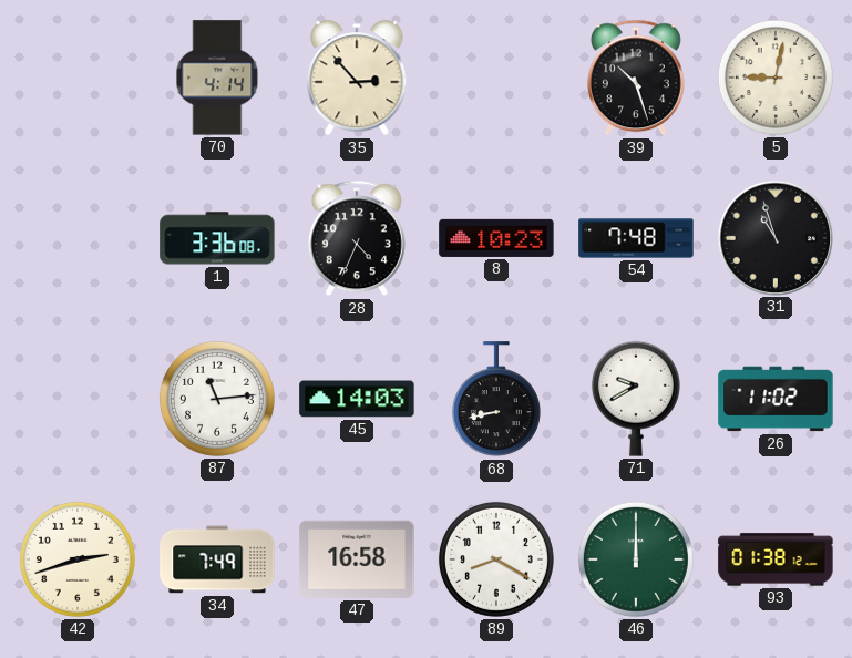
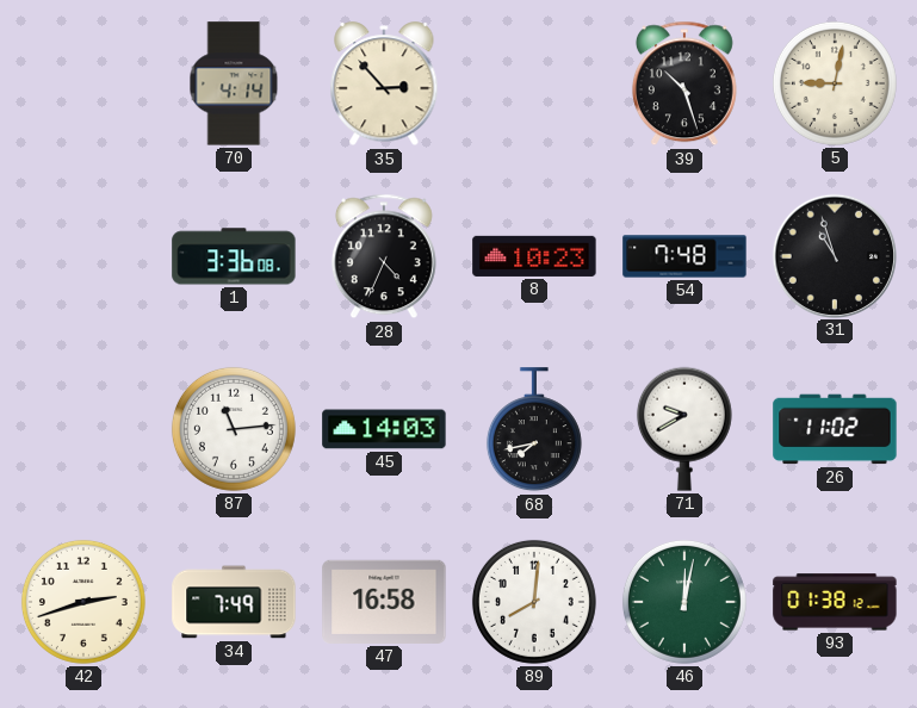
68: 8:43 -> 7:43
89: 8:20 -> 8:01
46: 12:00 -> 12:02
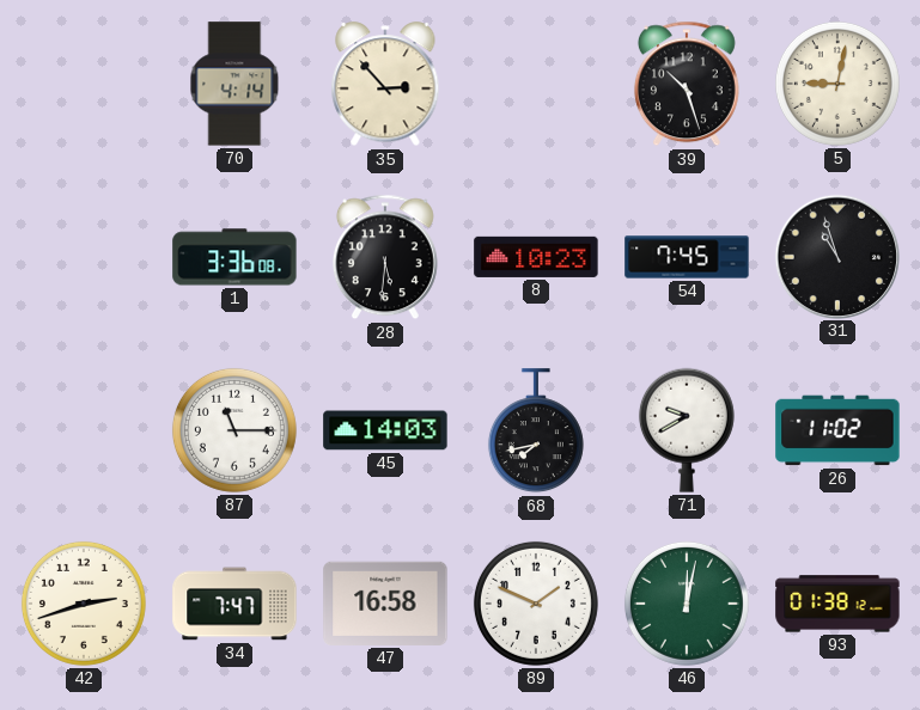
28: 4:34 -> 5:31
54: 7:48 -> 7:45
87: 11:14 -> 11:15
34: 7:49 -> 7:47
89: 8:01 -> 1:49
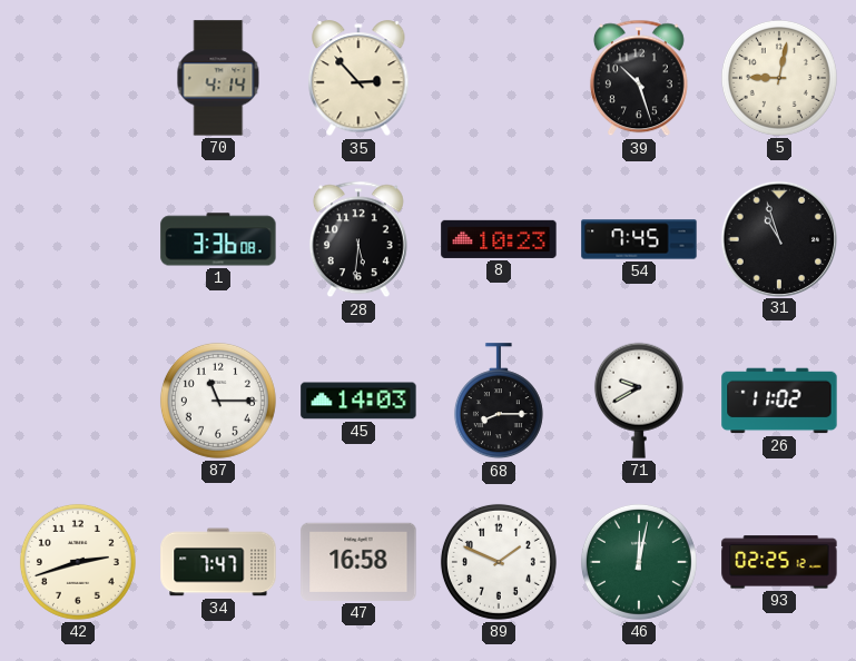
68: 7:43 -> 8:15
93: 01:38 -> 02:25
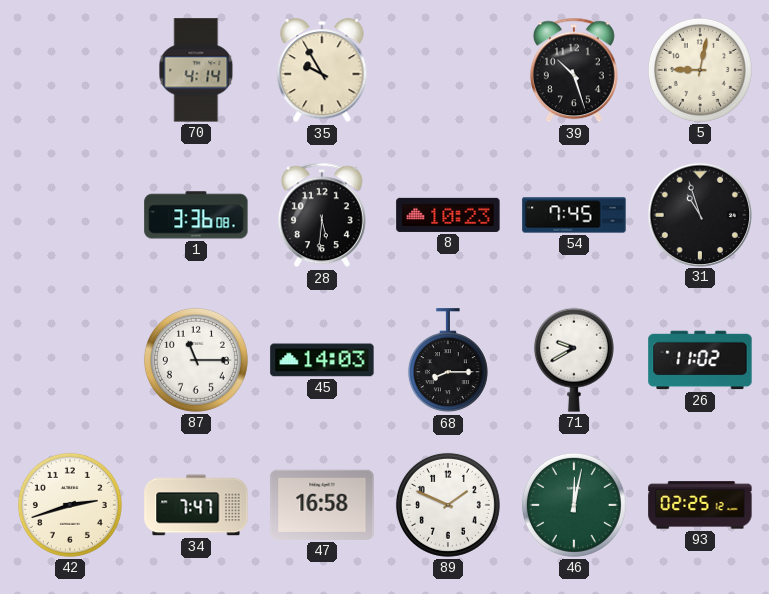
35: 2:53 -> 9:55
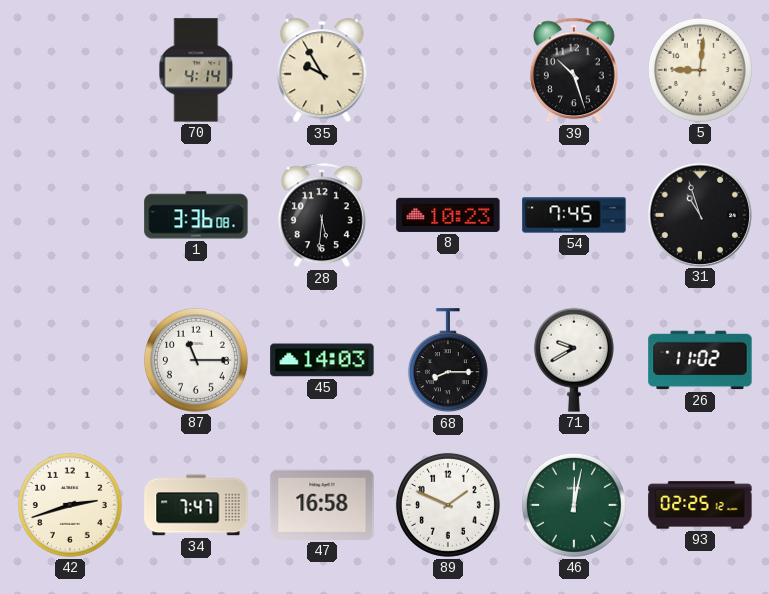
5: 9:02 -> 9:01
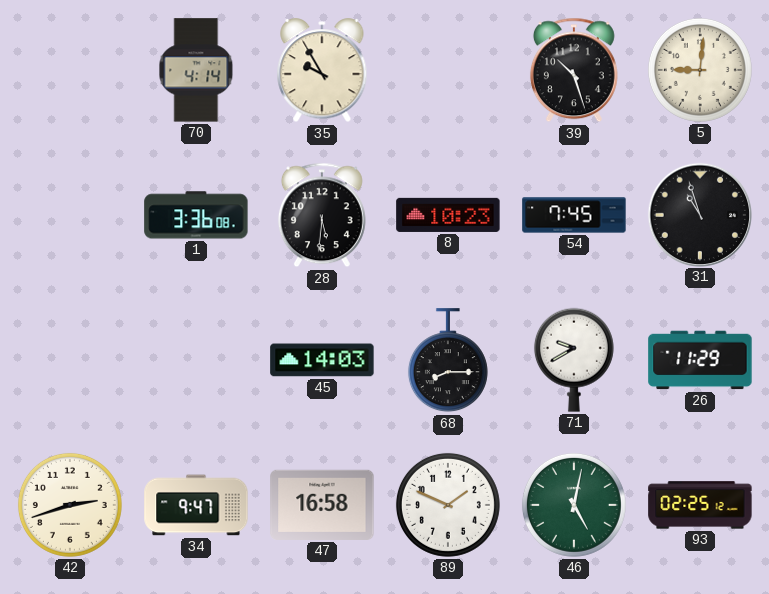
87: 11:15 -> none
26: 11:02 -> 11:29
34: 7:47 -> 9:47
46: 12:02 -> 5:02
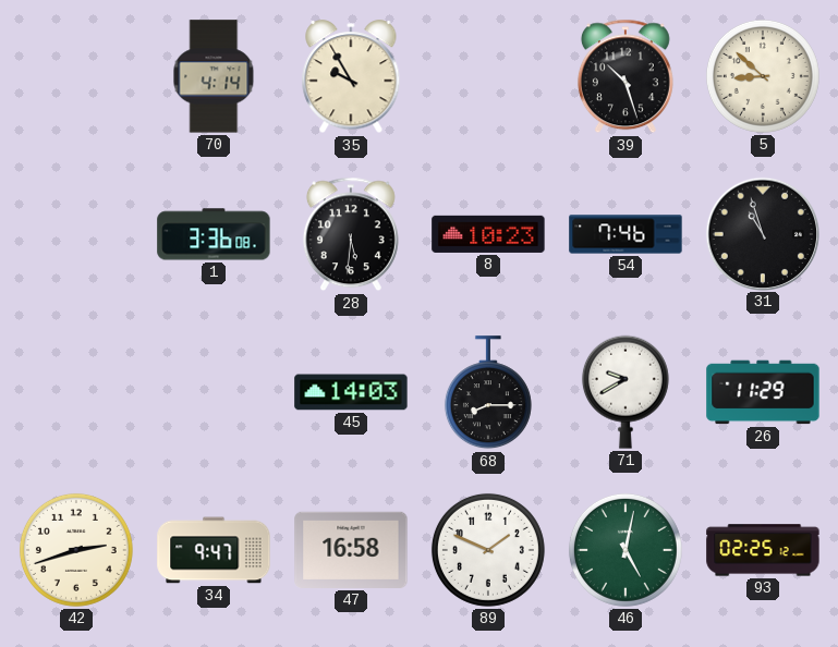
5: 9:01 -> 8:52
54: 7:45 -> 7:46
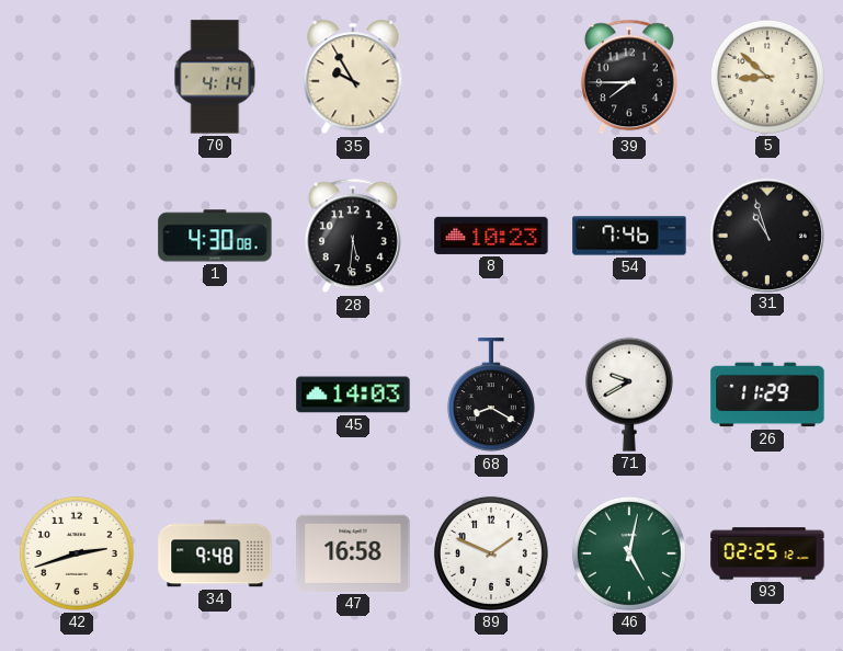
39: 10:27 -> 7:45
1: 3:36 -> 4:30
68: 8:15 -> 8:20
34: 9:47 -> 9:48
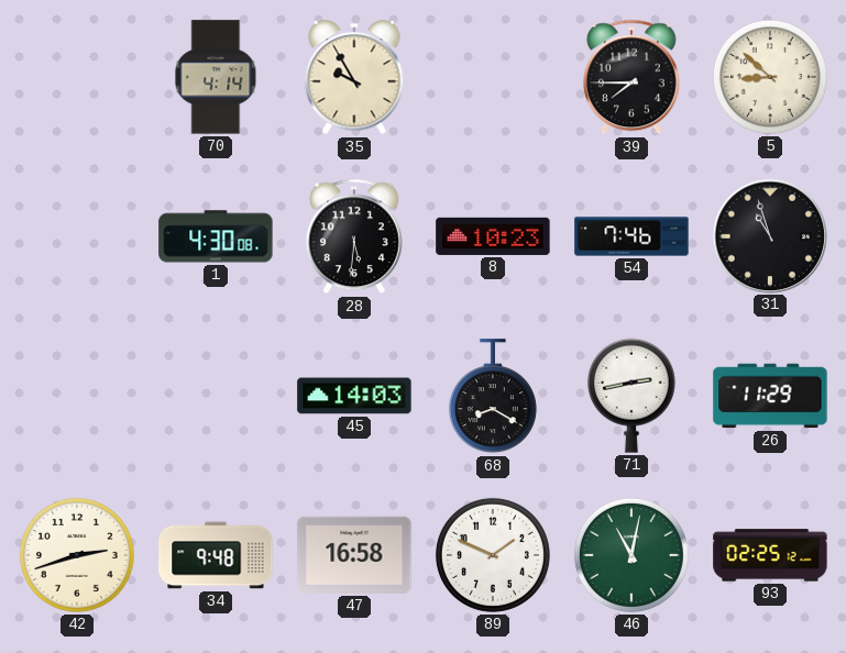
71: 9:40 -> 2:43
46: 5:02 -> 11:02
